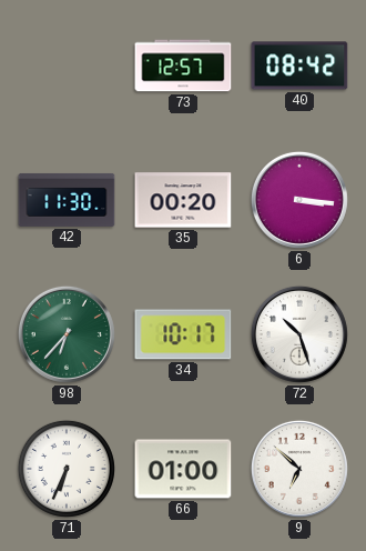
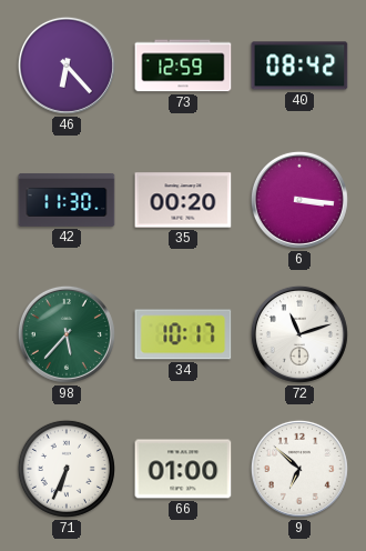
46: none -> 6:23
73: 12:57 -> 12:59
98: 6:37 -> 5:37
72: 10:27 -> 11:12
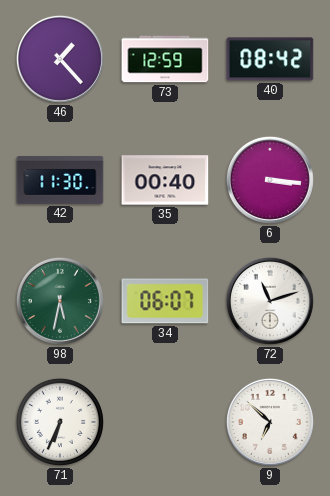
46: 6:23 -> 1:23
35: 00:20 -> 00:40
98: 5:37 -> 5:32
34: 10:17 -> 06:07
66: 01:00 -> none
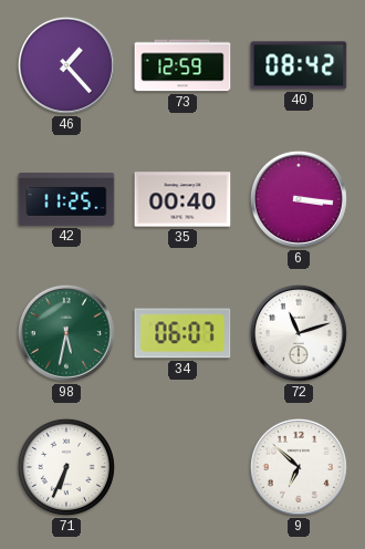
42: 11:30 -> 11:25
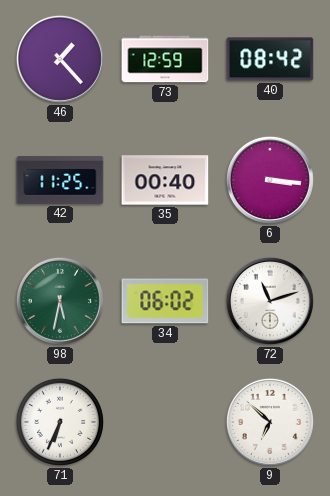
34: 06:07 -> 06:02
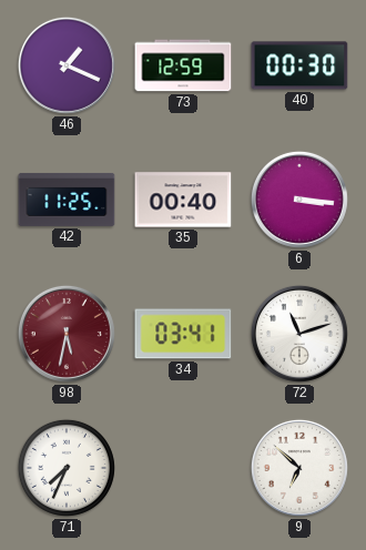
46: 1:23 -> 1:19
40: 08:42 -> 00:30
98 dial: green -> burgundy
34: 06:02 -> 03:41
71: 6:34 -> 7:34
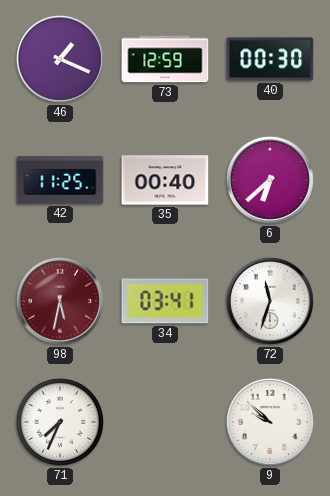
6: 3:16 -> 6:38
72: 11:12 -> 11:33
9: 6:52 -> 9:52
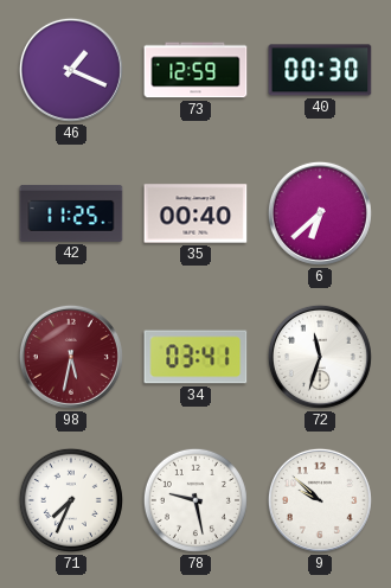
78: none -> 9:28
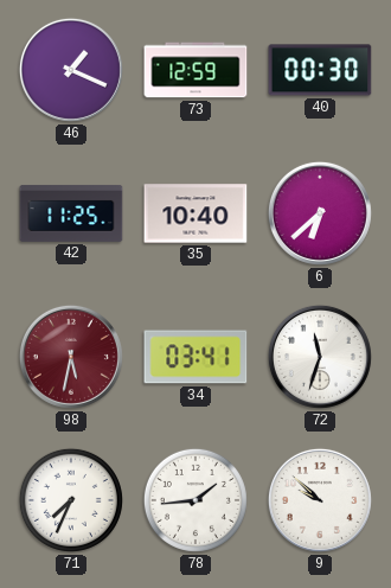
35: 00:40 -> 10:40
78: 9:28 -> 1:44
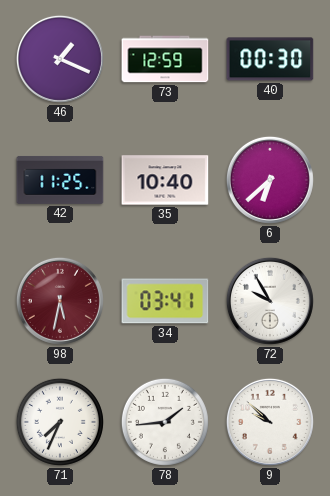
72: 11:33 -> 9:55
